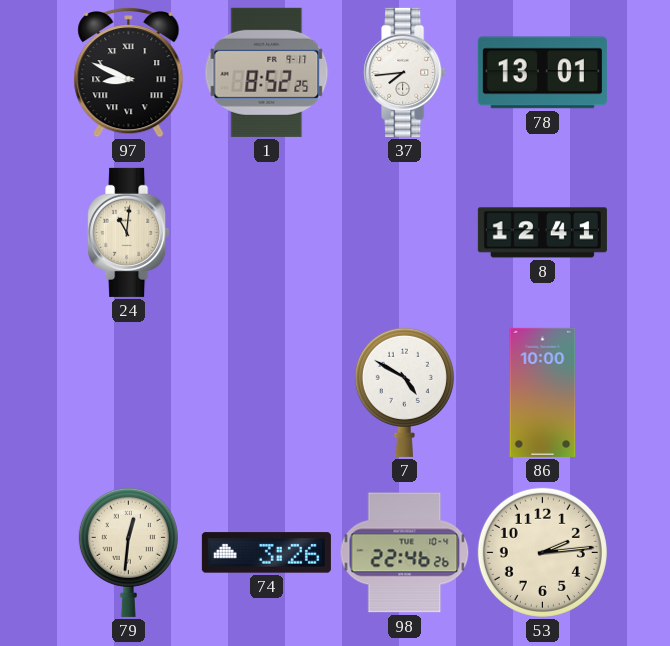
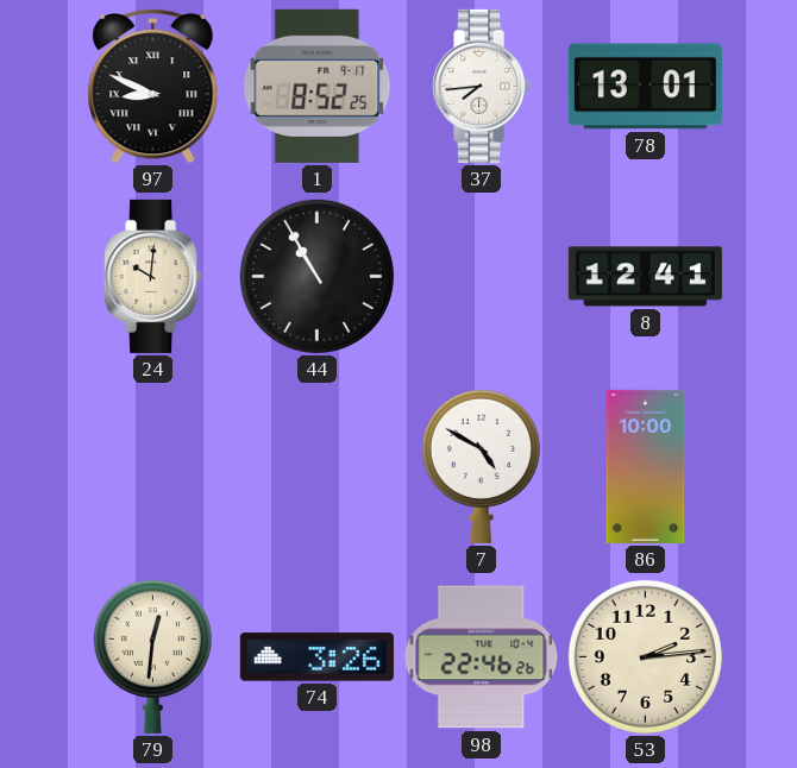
24: 11:01 -> 10:01
44: none -> 10:55
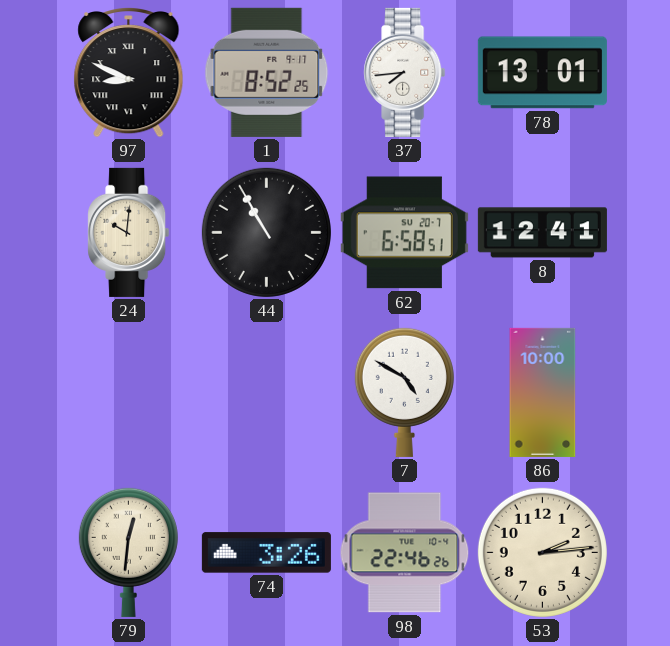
62: none -> 6:58
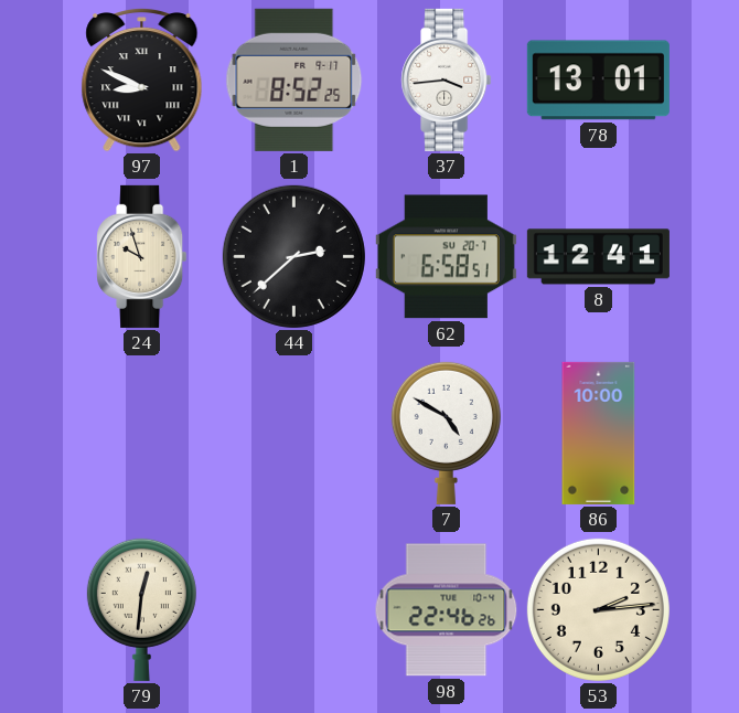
37: 7:44 -> 3:44
24: 10:01 -> 9:57
44: 10:55 -> 2:38
74: 3:26 -> none
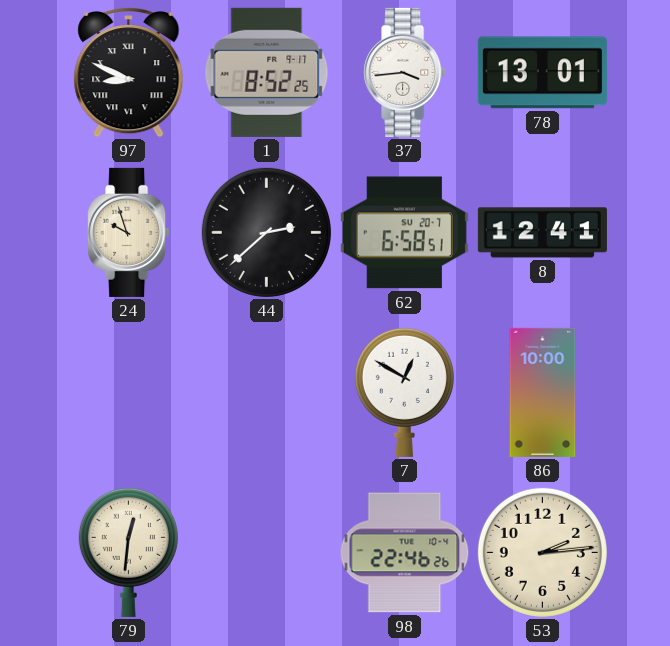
7: 4:50 -> 12:50
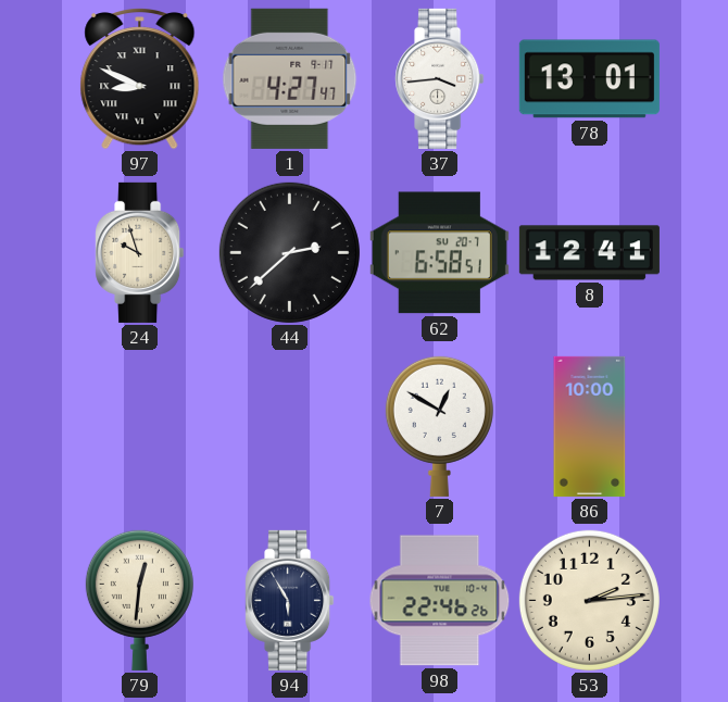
1: 8:52 -> 4:27
94: none -> 5:55
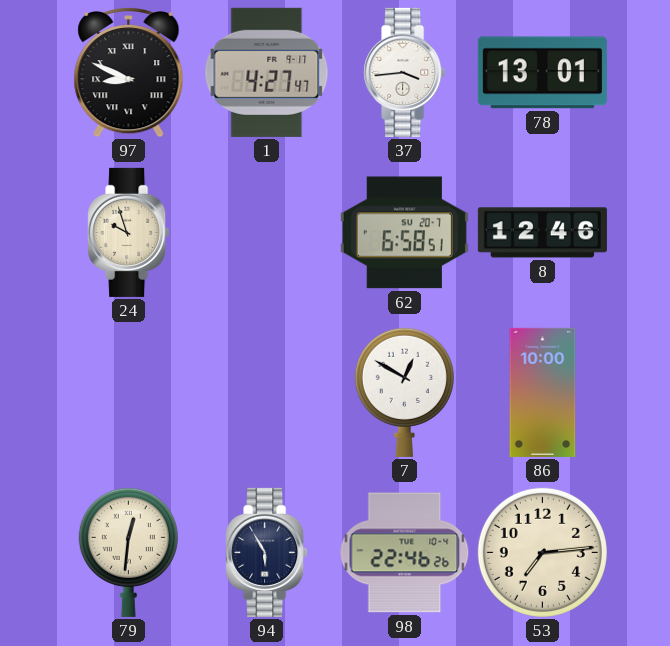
44: 2:38 -> none
8: 12:41 -> 12:46
53: 2:14 -> 7:14
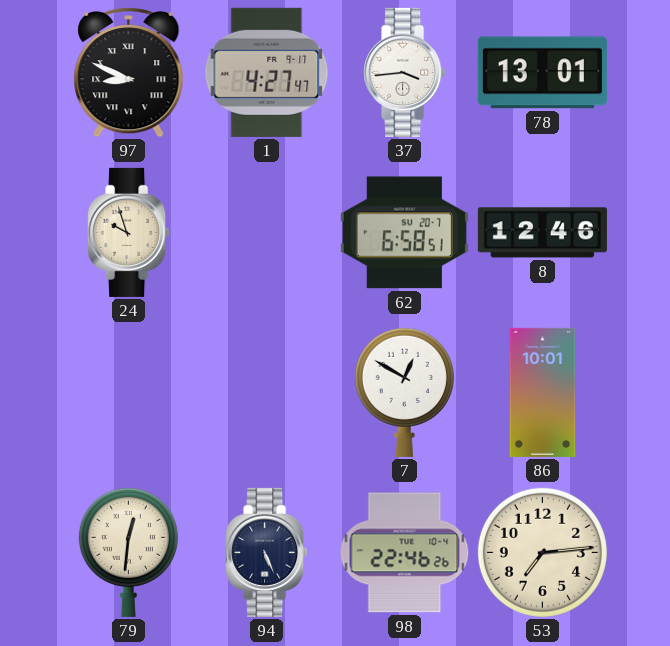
86: 10:00 -> 10:01
94: 5:55 -> 5:26
